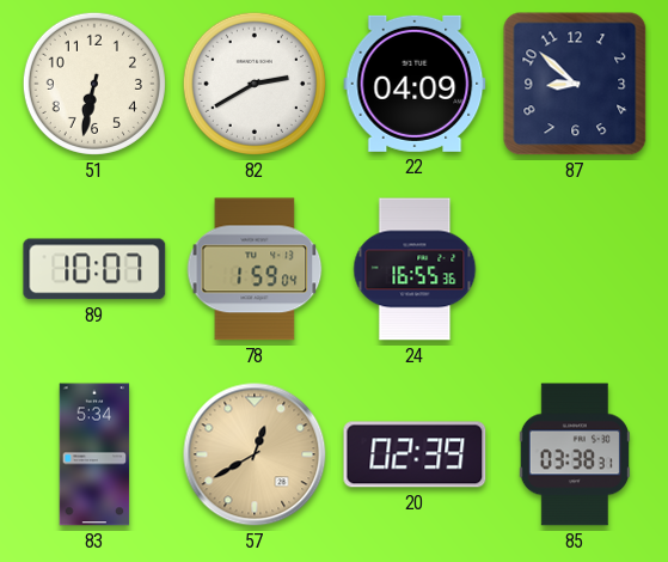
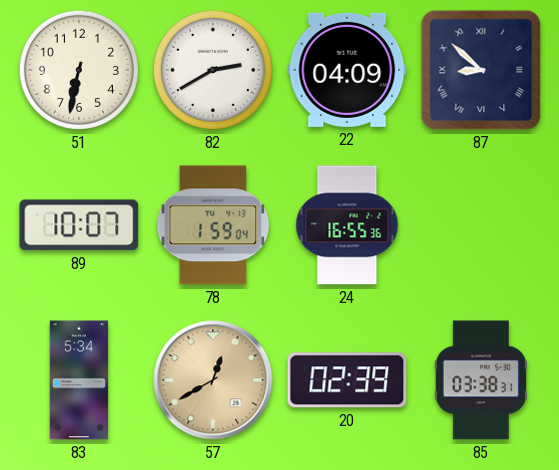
87 numerals: Arabic -> Roman
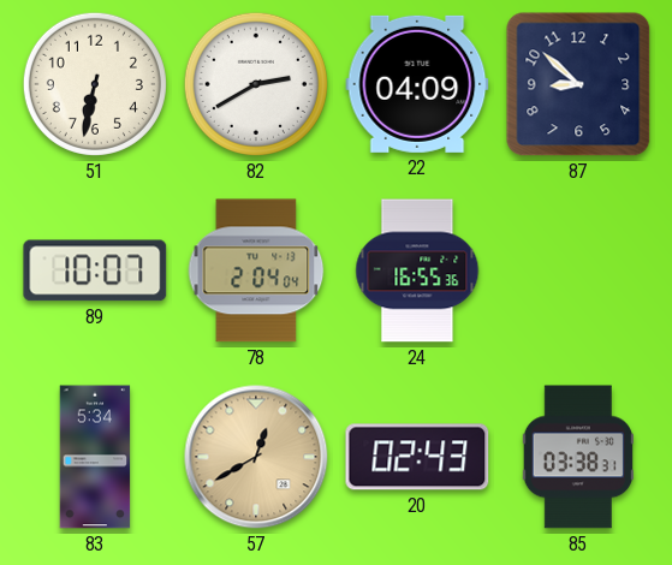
87 numerals: Roman -> Arabic
78: 1:59 -> 2:04
20: 02:39 -> 02:43
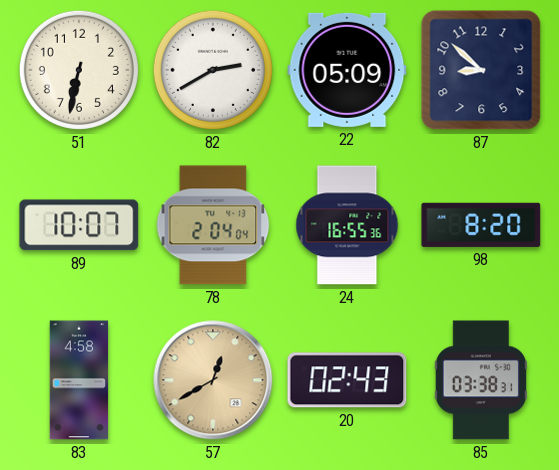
22: 04:09 -> 05:09
98: none -> 8:20
83: 5:34 -> 4:58
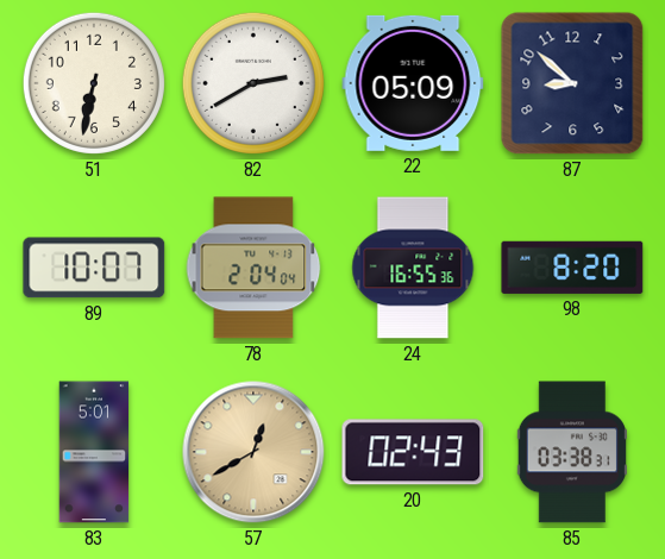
83: 4:58 -> 5:01
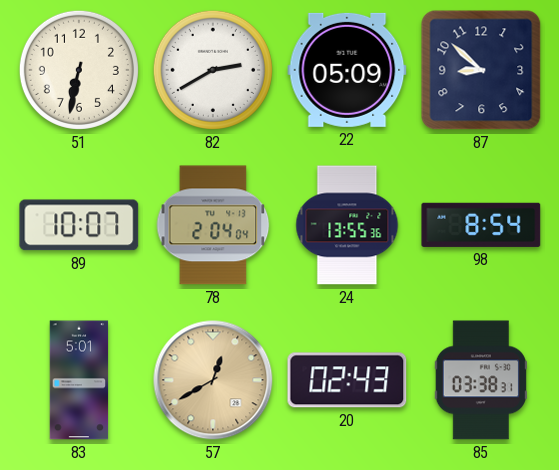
24: 16:55 -> 13:55
98: 8:20 -> 8:54
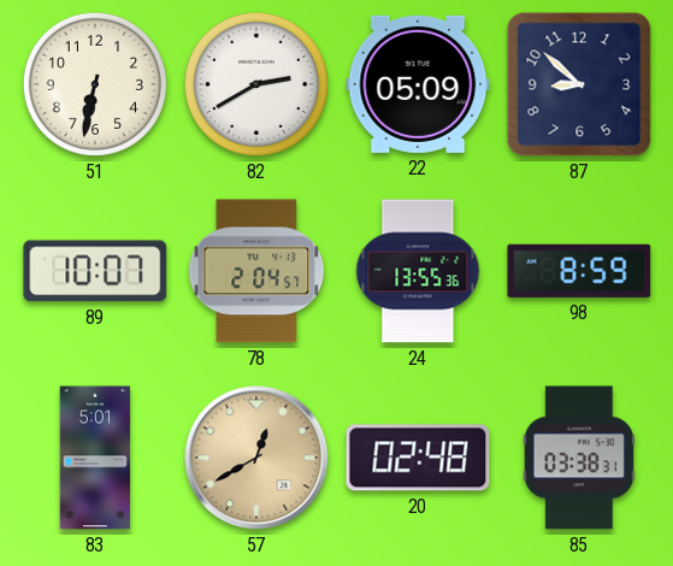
78: 2:04:04 -> 2:04:57
98: 8:54 -> 8:59
20: 02:43 -> 02:48
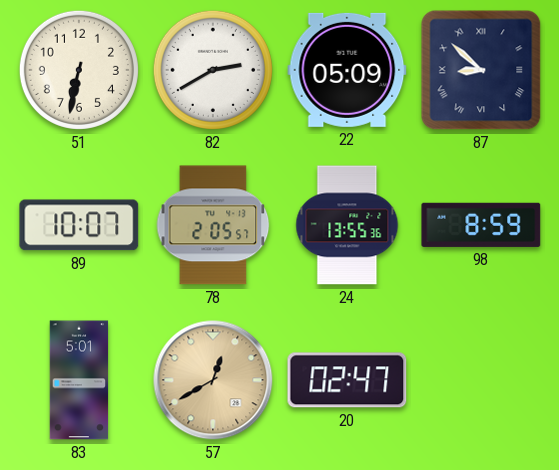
87 numerals: Arabic -> Roman
78: 2:04 -> 2:05
20: 02:48 -> 02:47
85: 03:38 -> none
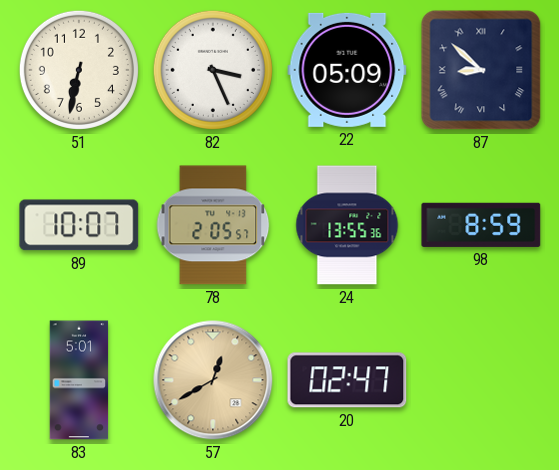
82: 2:40 -> 3:26
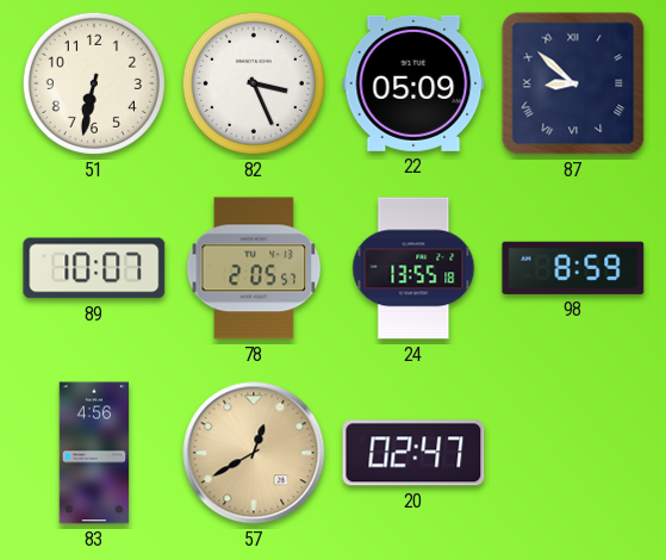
24: 13:55:36 -> 13:55:18
83: 5:01 -> 4:56
